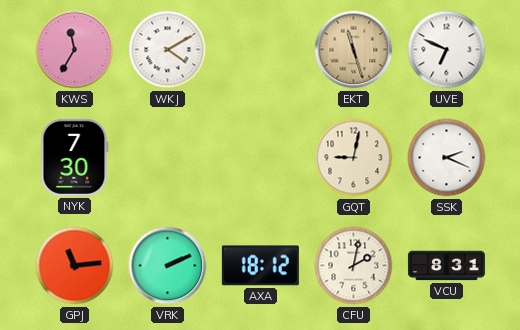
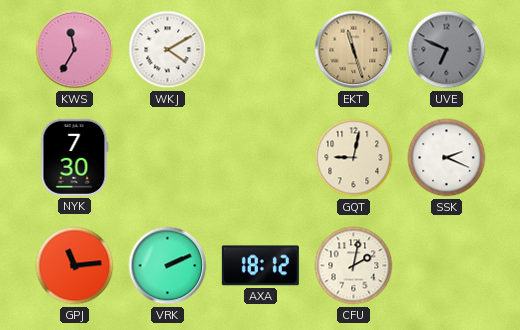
UVE dial: white -> grey
VCU: 8:31 -> none
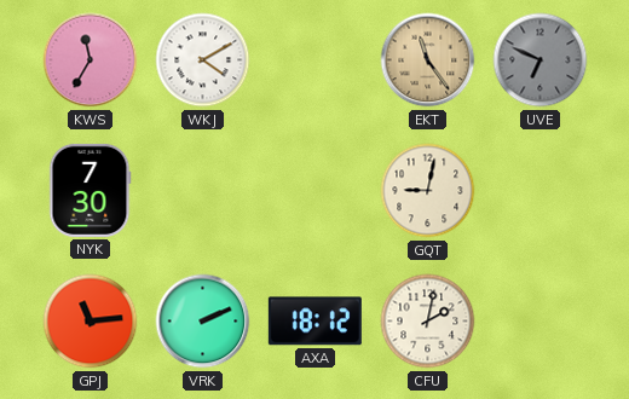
EKT: 11:27 -> 11:24
SSK: 2:19 -> none
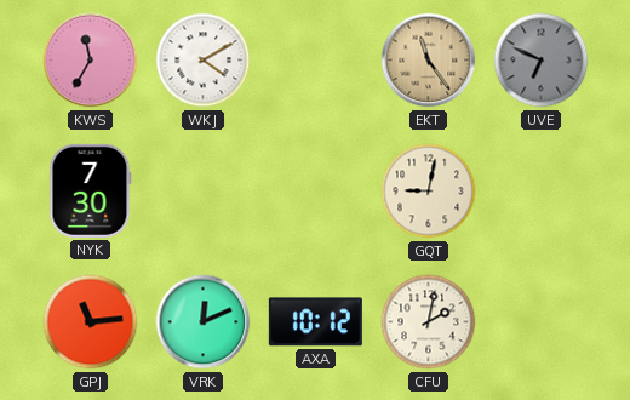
VRK: 2:11 -> 12:11
AXA: 18:12 -> 10:12
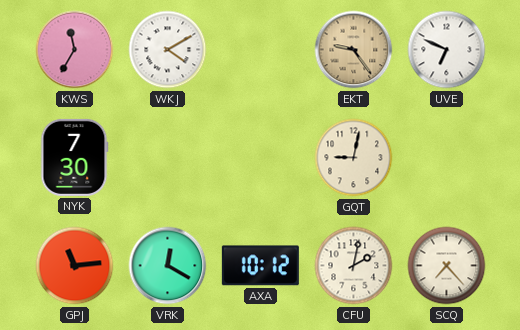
EKT: 11:24 -> 9:24
UVE dial: grey -> white
VRK: 12:11 -> 12:20
SCQ: none -> 7:23
